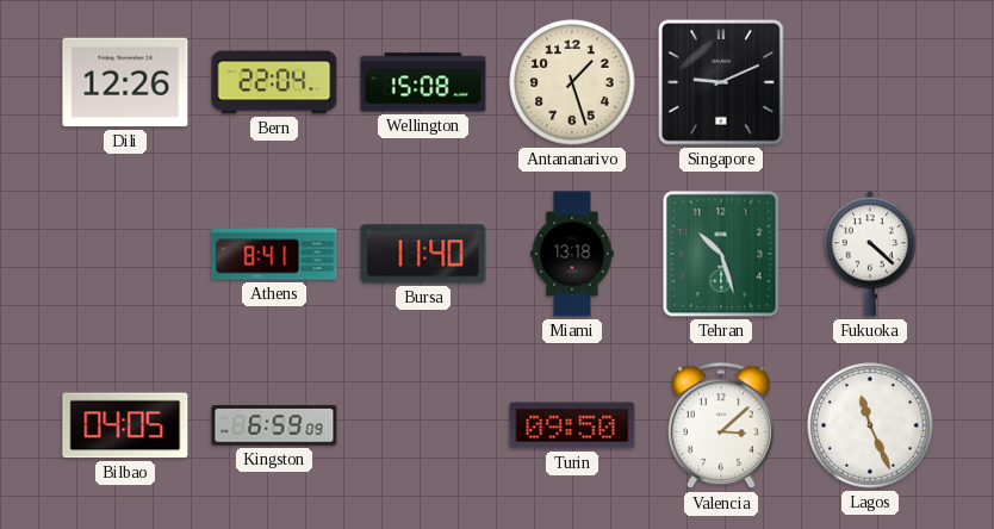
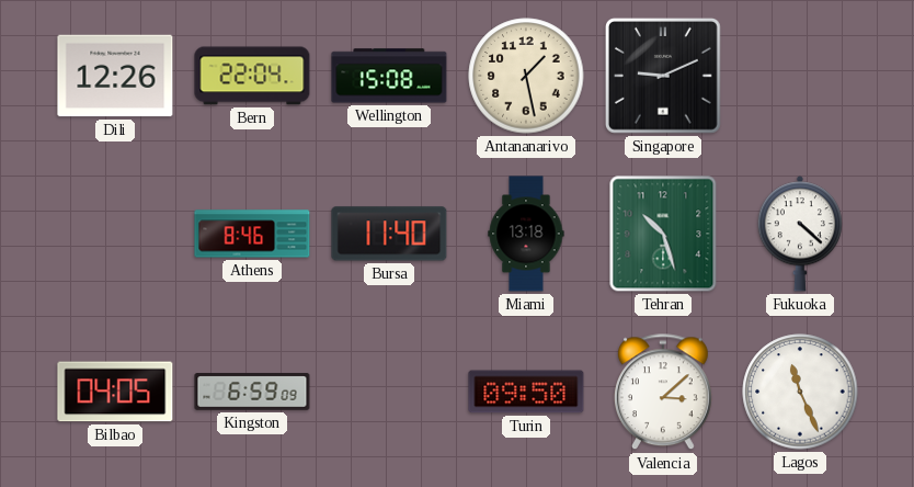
Antananarivo: 1:27 -> 1:28
Athens: 8:41 -> 8:46
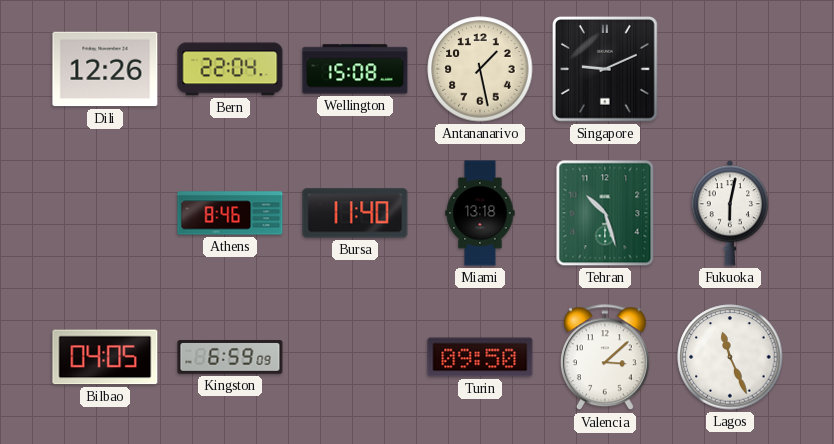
Fukuoka: 4:22 -> 6:02
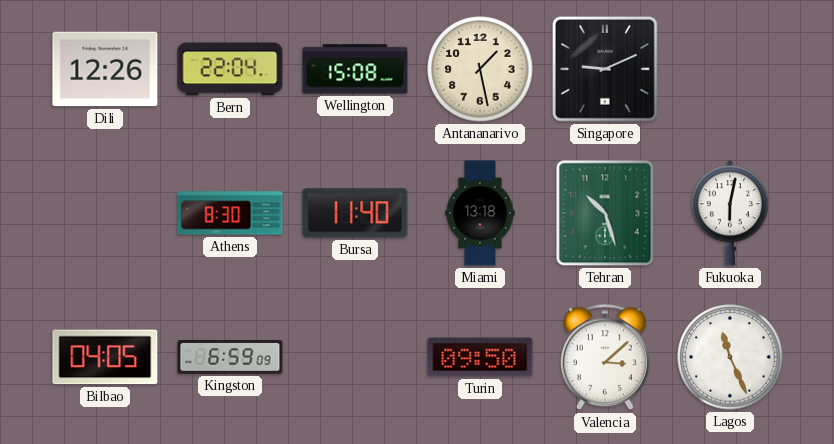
Athens: 8:46 -> 8:30
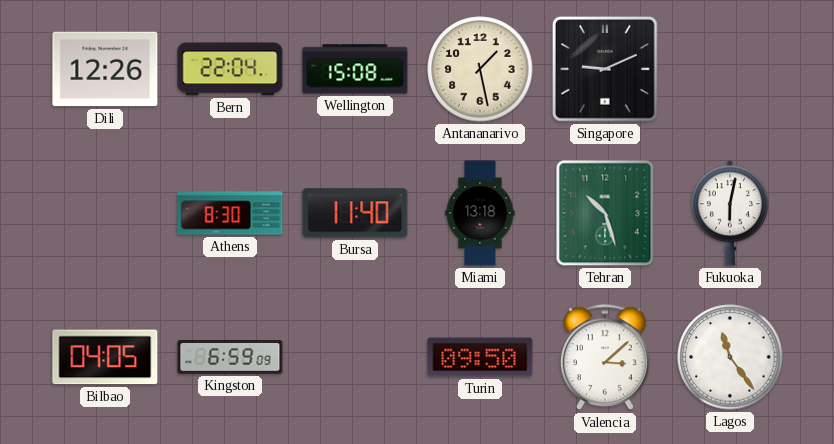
Lagos: 11:26 -> 11:24
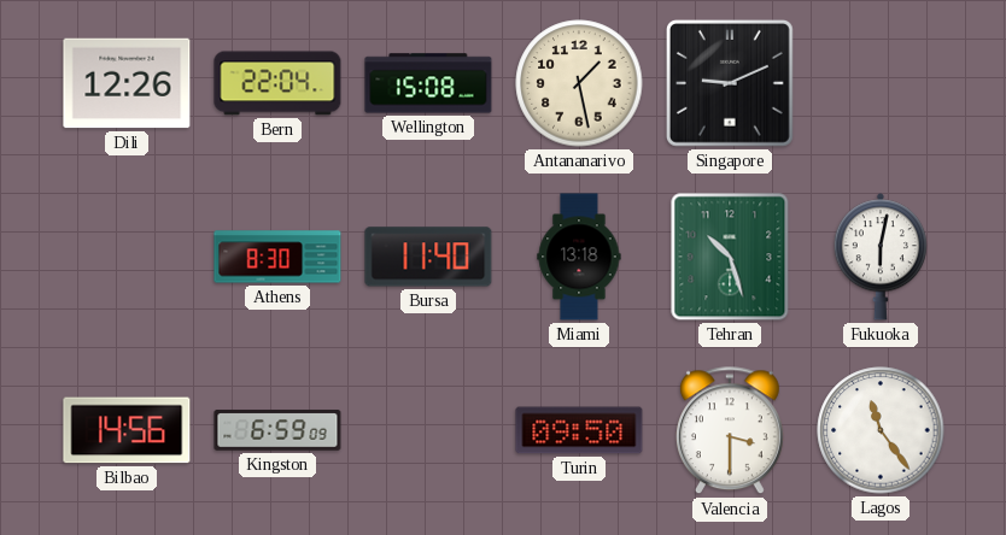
Bilbao: 04:05 -> 14:56
Valencia: 3:08 -> 3:30
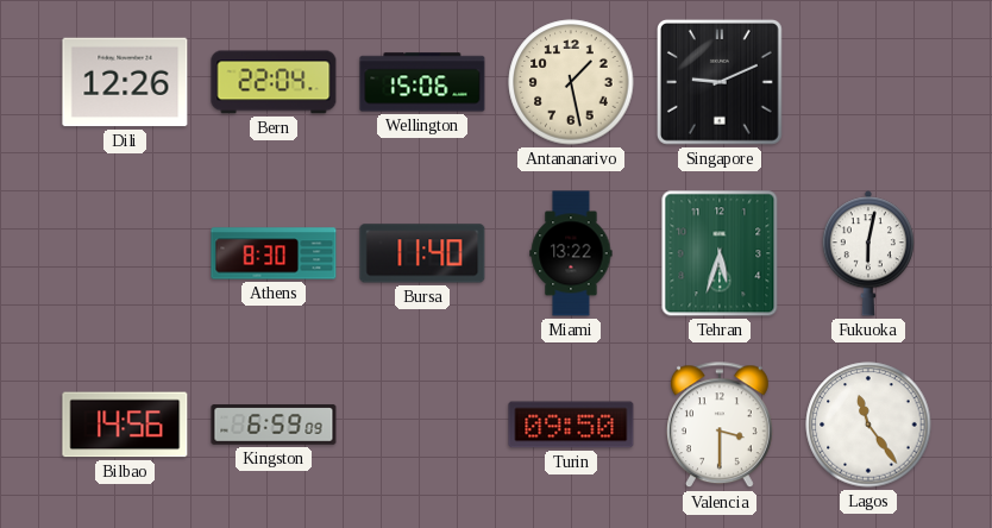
Wellington: 15:08 -> 15:06
Miami: 13:18 -> 13:22
Tehran: 10:27 -> 5:33
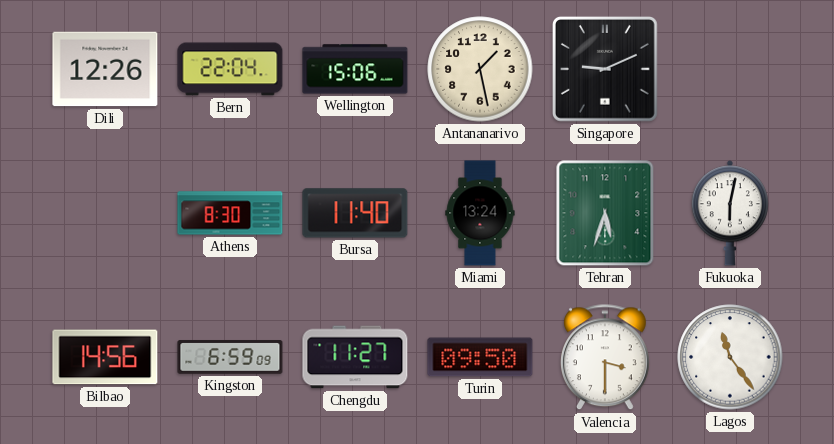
Miami: 13:22 -> 13:24
Chengdu: none -> 11:27
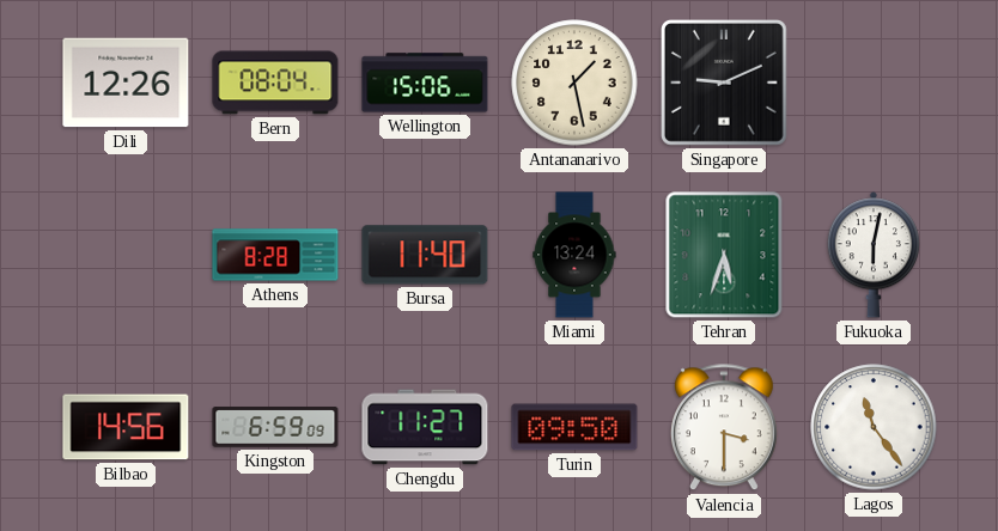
Bern: 22:04 -> 08:04
Athens: 8:30 -> 8:28
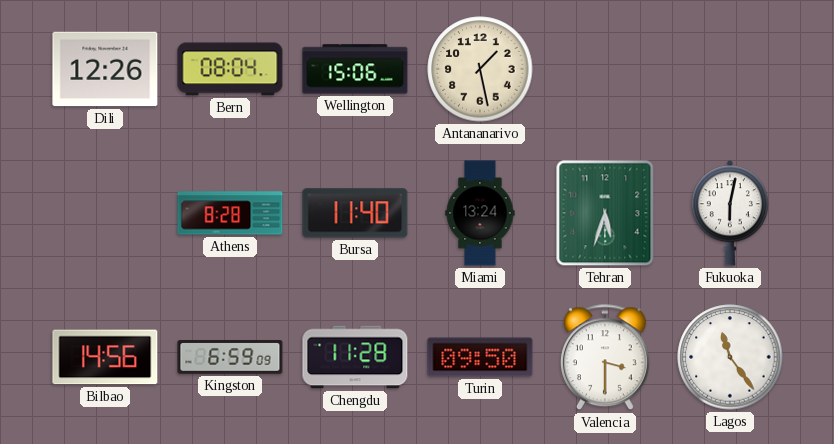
Singapore: 9:11 -> none
Chengdu: 11:27 -> 11:28
